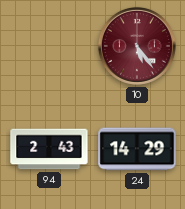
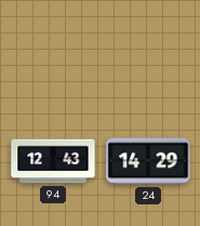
10: 5:24 -> none
94: 2:43 -> 12:43
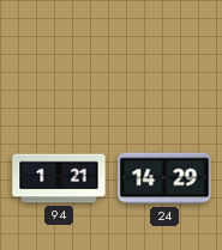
94: 12:43 -> 1:21
